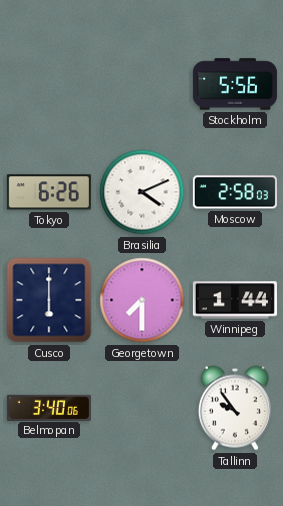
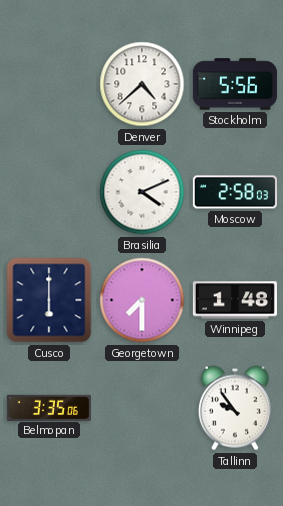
Denver: none -> 4:38
Tokyo: 6:26 -> none
Winnipeg: 1:44 -> 1:48
Belmopan: 3:40 -> 3:35
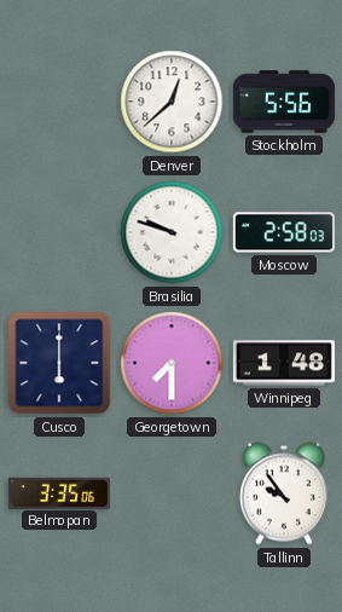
Denver: 4:38 -> 12:38
Brasilia: 4:11 -> 9:48
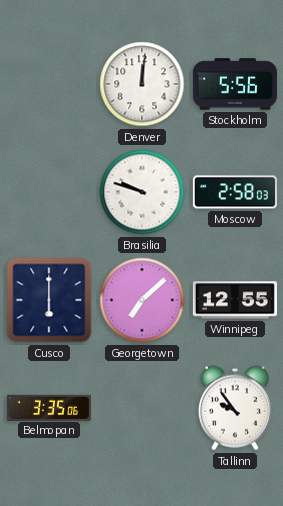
Denver: 12:38 -> 12:01
Georgetown: 7:30 -> 7:08
Winnipeg: 1:48 -> 12:55
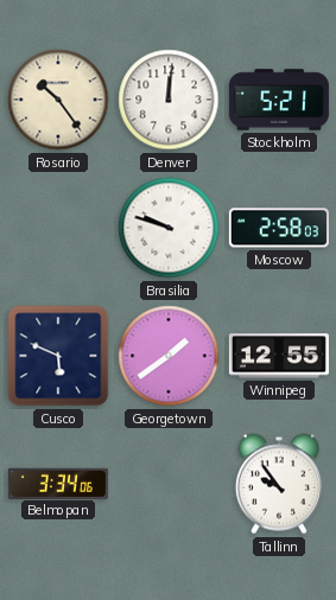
Rosario: none -> 10:24
Stockholm: 5:56 -> 5:21
Cusco: 6:00 -> 5:49
Georgetown: 7:08 -> 1:39
Belmopan: 3:35 -> 3:34
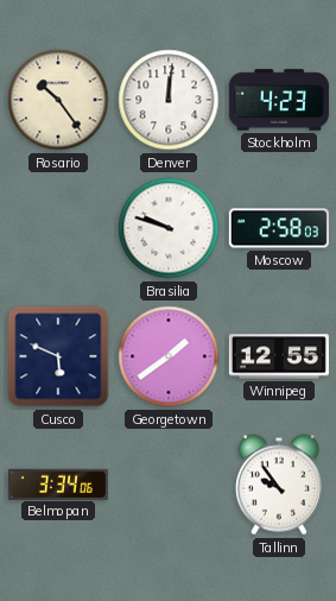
Stockholm: 5:21 -> 4:23
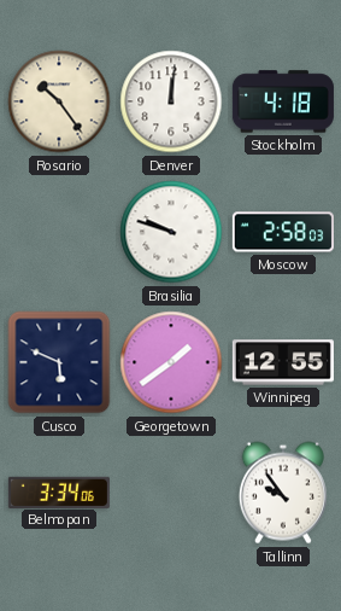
Stockholm: 4:23 -> 4:18
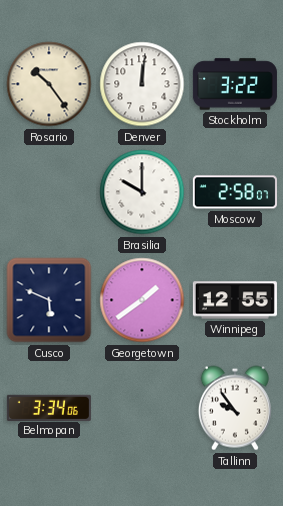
Stockholm: 4:18 -> 3:22
Brasilia: 9:48 -> 10:00
Moscow: 2:58:03 -> 2:58:07
